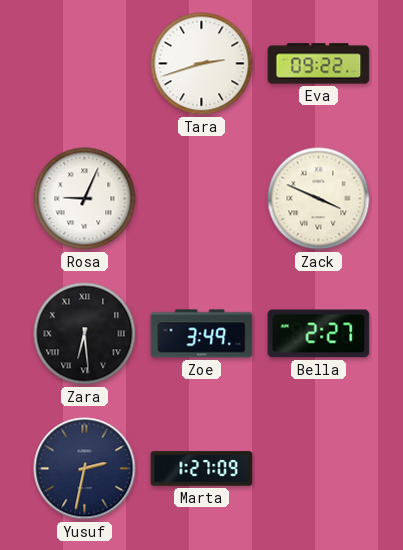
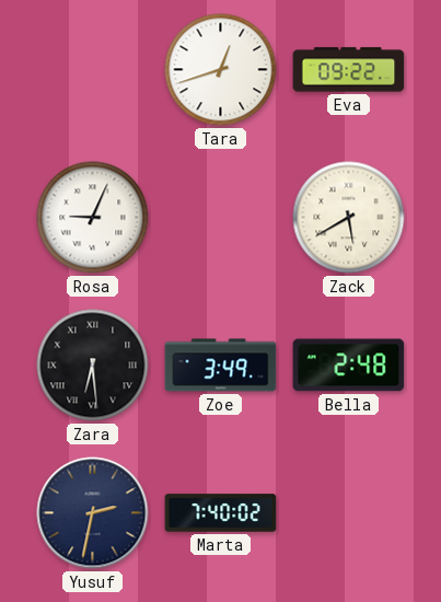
Tara: 2:42 -> 12:42
Zack: 3:49 -> 5:40
Bella: 2:27 -> 2:48
Marta: 1:27 -> 7:40
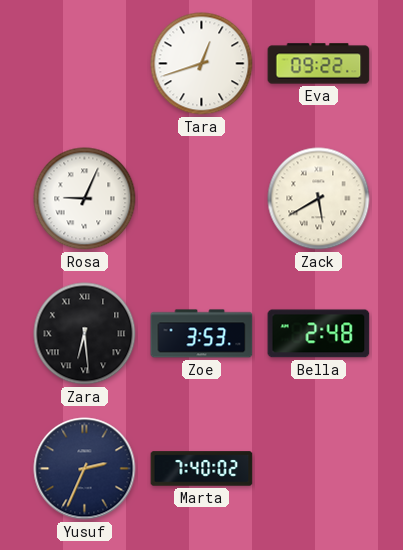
Zoe: 3:49 -> 3:53
Yusuf: 2:32 -> 2:34
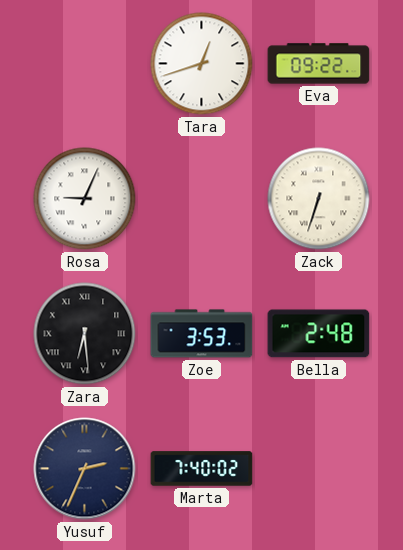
Zack: 5:40 -> 6:33
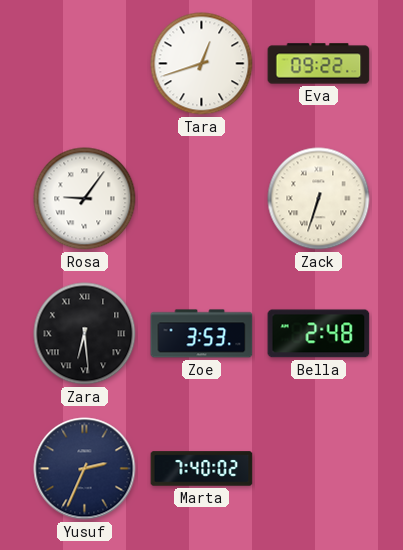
Rosa: 9:04 -> 9:06
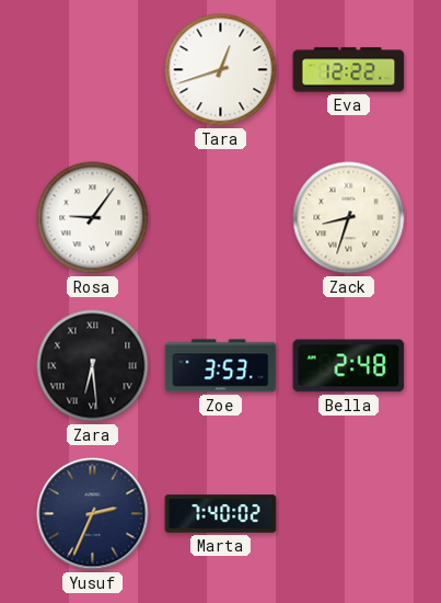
Eva: 09:22 -> 12:22
Zack: 6:33 -> 8:33
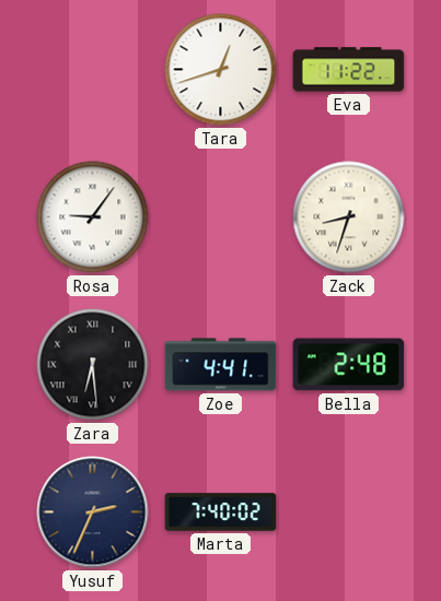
Eva: 12:22 -> 11:22
Zoe: 3:53 -> 4:41
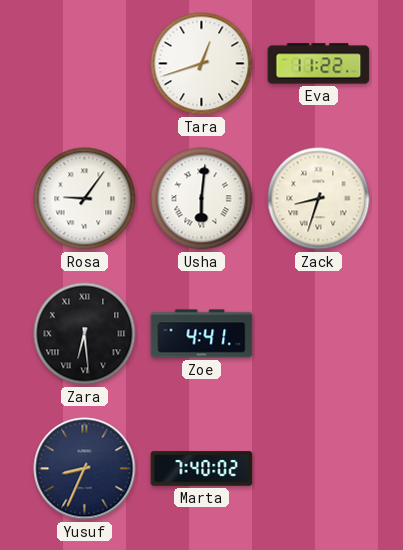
Usha: none -> 6:01
Bella: 2:48 -> none
Yusuf: 2:34 -> 8:34
